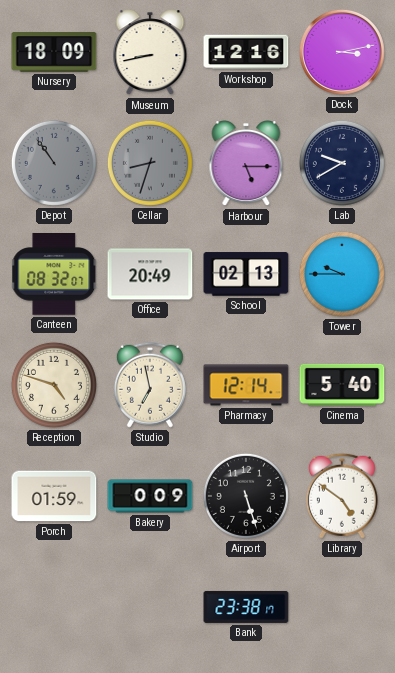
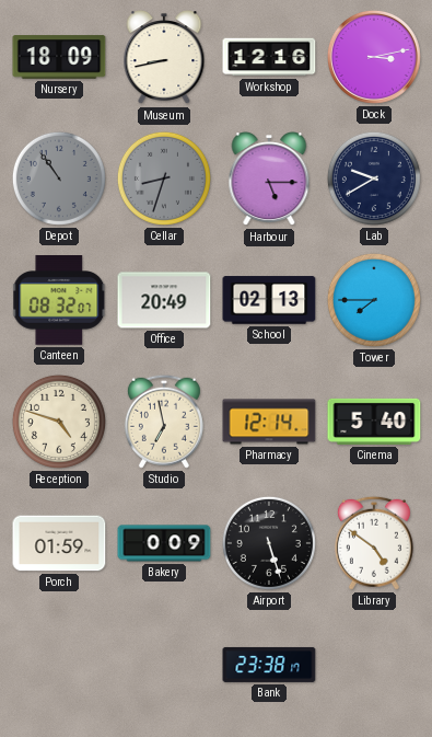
Tower: 9:45 -> 7:45
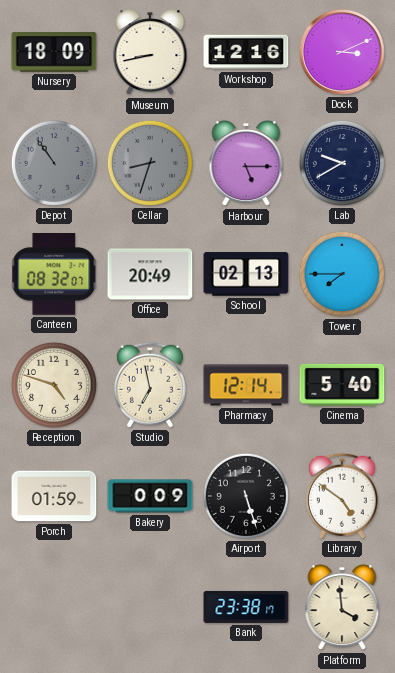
Dock: 3:13 -> 3:11
Platform: none -> 3:59
